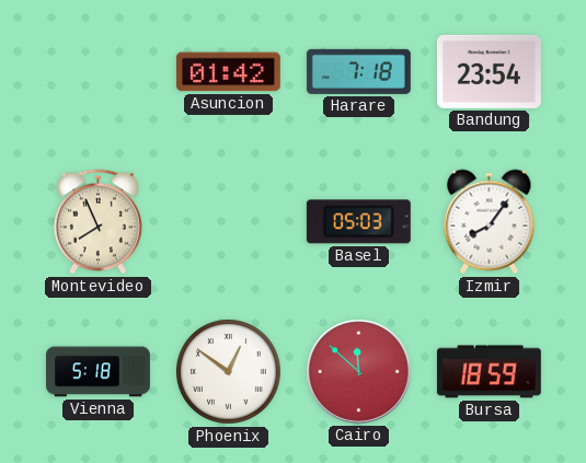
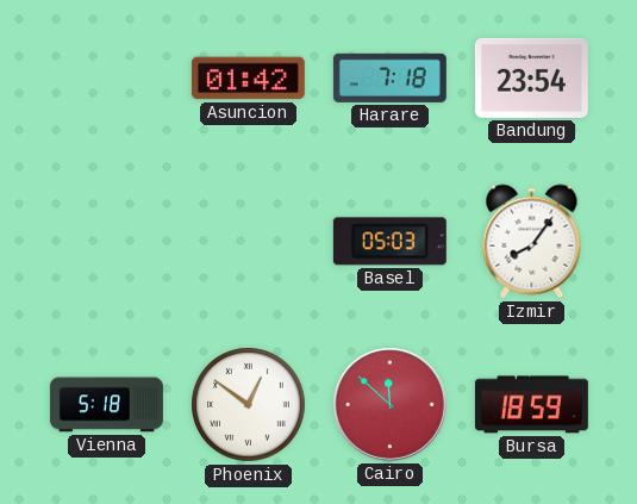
Montevideo: 7:56 -> none
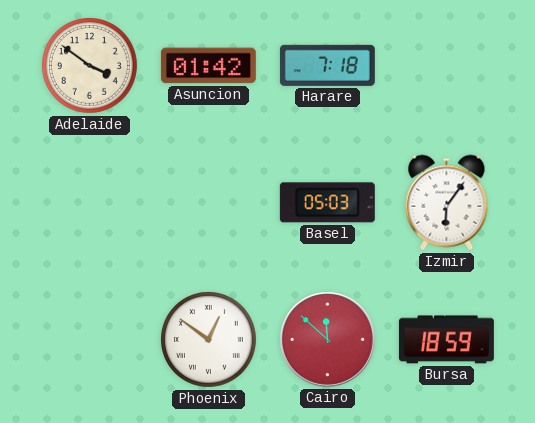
Adelaide: none -> 3:51
Bandung: 23:54 -> none
Izmir: 8:06 -> 6:06
Vienna: 5:18 -> none
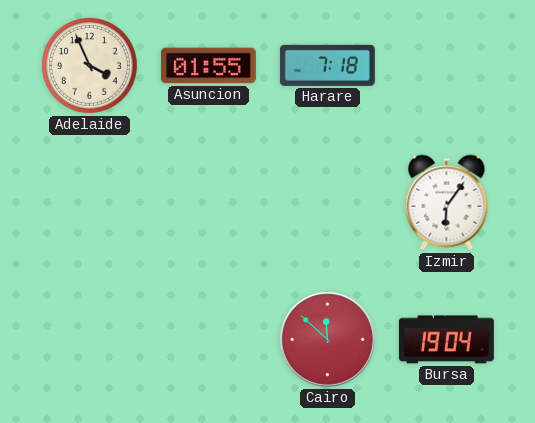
Adelaide: 3:51 -> 3:56
Asuncion: 01:42 -> 01:55
Basel: 05:03 -> none
Phoenix: 12:51 -> none
Bursa: 18:59 -> 19:04
